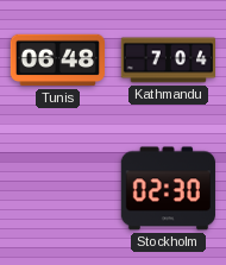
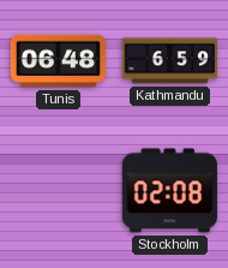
Kathmandu: 7:04 -> 6:59
Stockholm: 02:30 -> 02:08
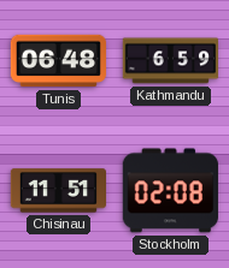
Chisinau: none -> 11:51
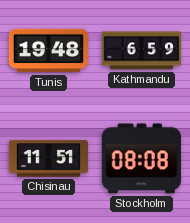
Tunis: 06:48 -> 19:48
Stockholm: 02:08 -> 08:08
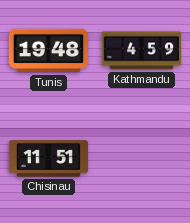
Kathmandu: 6:59 -> 4:59
Stockholm: 08:08 -> none
